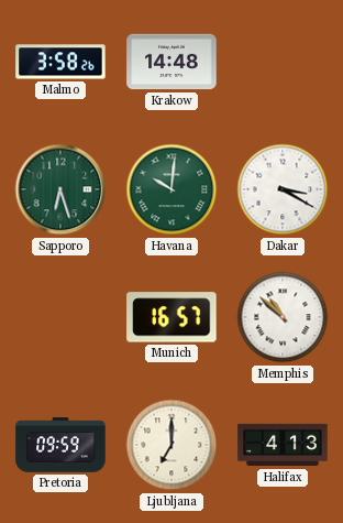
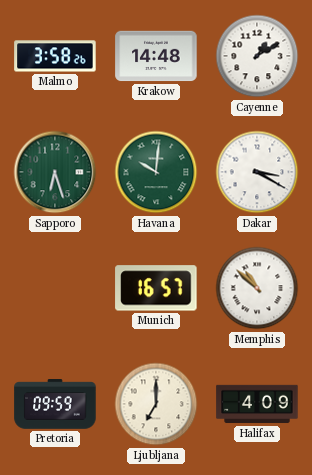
Cayenne: none -> 1:10
Halifax: 4:13 -> 4:09
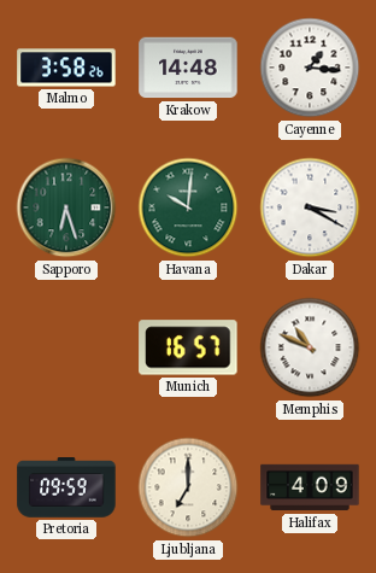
Cayenne: 1:10 -> 1:16
Memphis: 10:52 -> 10:49
